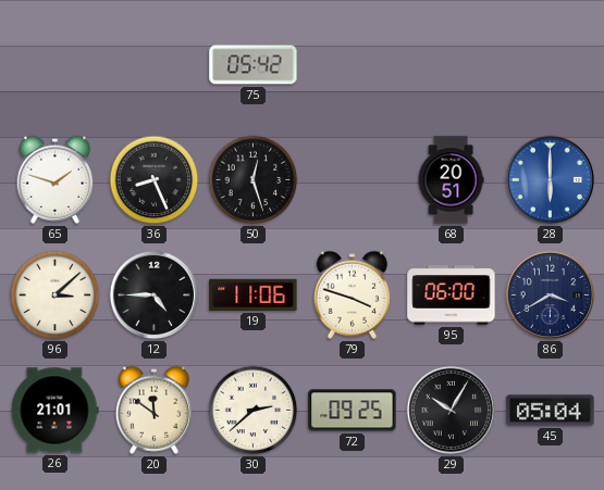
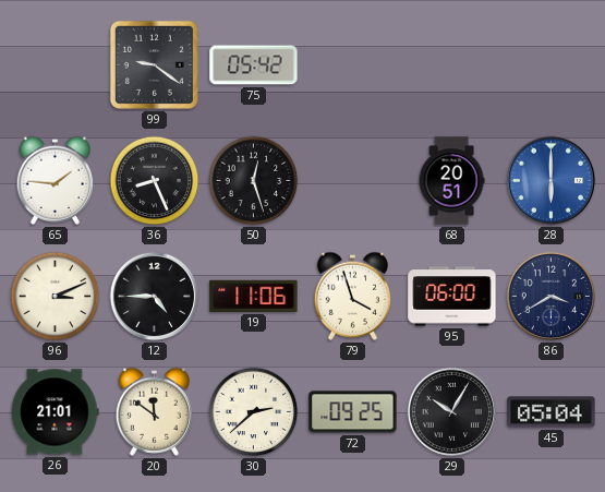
99: none -> 9:21
65: 1:48 -> 1:46
96: 3:08 -> 3:11
79: 3:48 -> 3:57
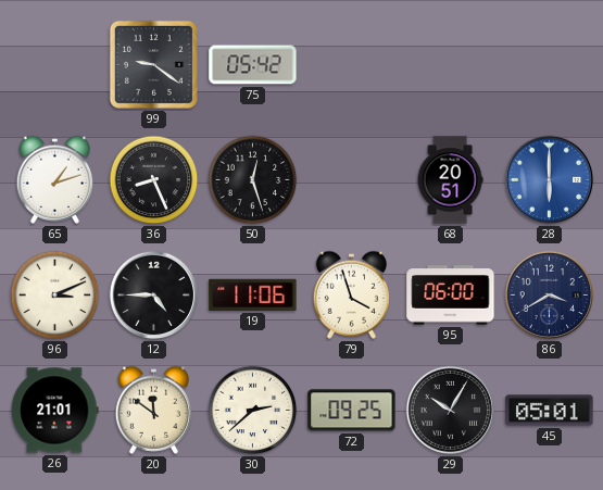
65: 1:46 -> 1:12
45: 05:04 -> 05:01
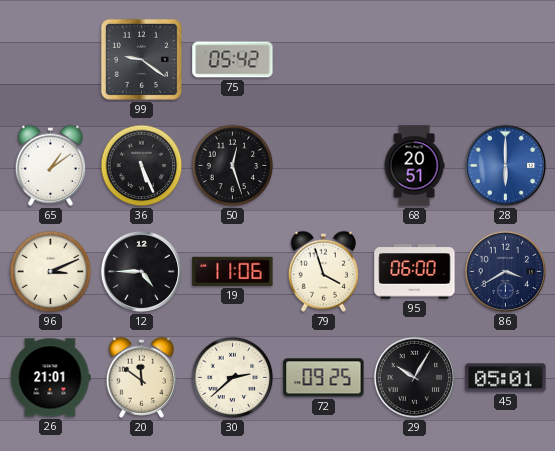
65: 1:12 -> 1:09
36: 8:26 -> 5:26
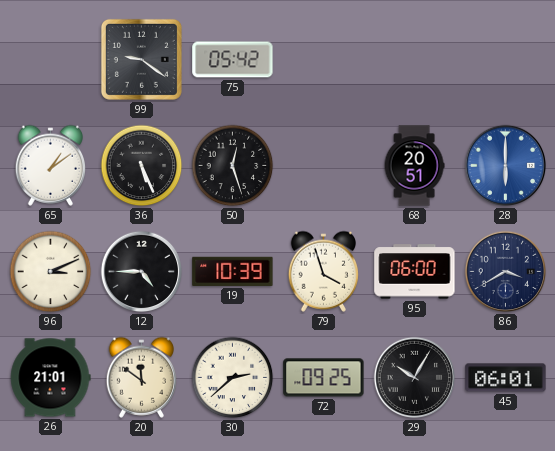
19: 11:06 -> 10:39
45: 05:01 -> 06:01
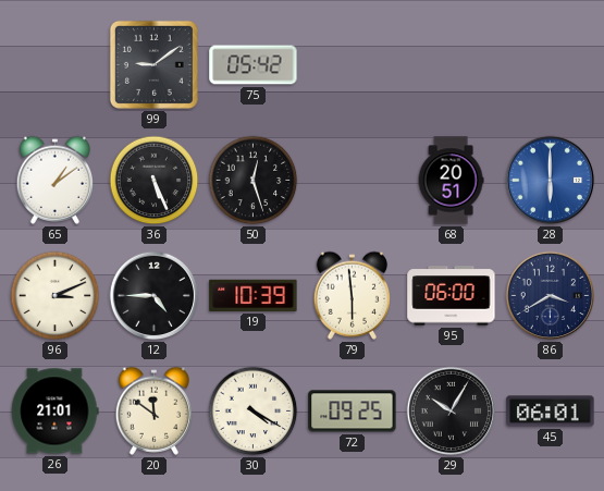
99: 9:21 -> 9:09
79: 3:57 -> 5:59
30: 2:38 -> 4:20
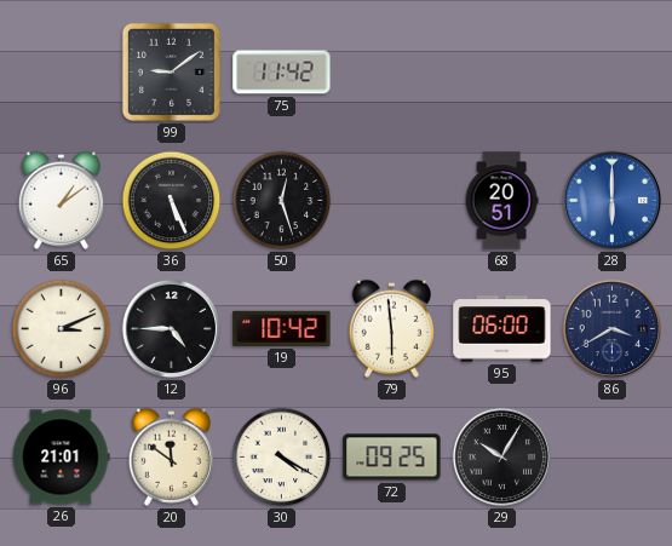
75: 05:42 -> 11:42
19: 10:39 -> 10:42
45: 06:01 -> none
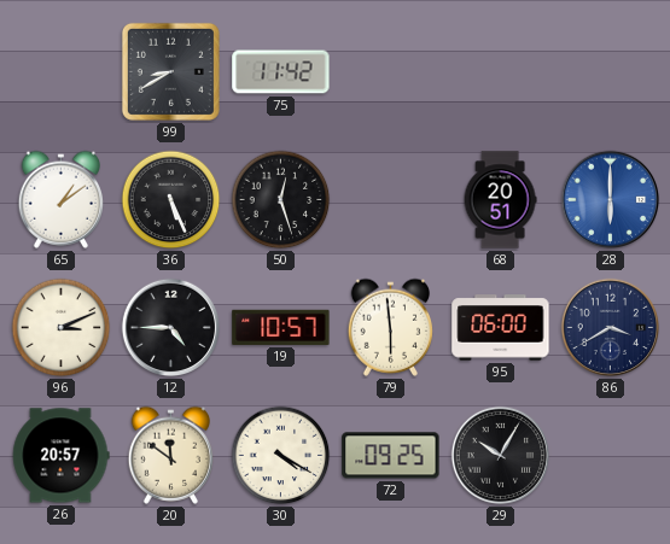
99: 9:09 -> 8:40
19: 10:42 -> 10:57
26: 21:01 -> 20:57
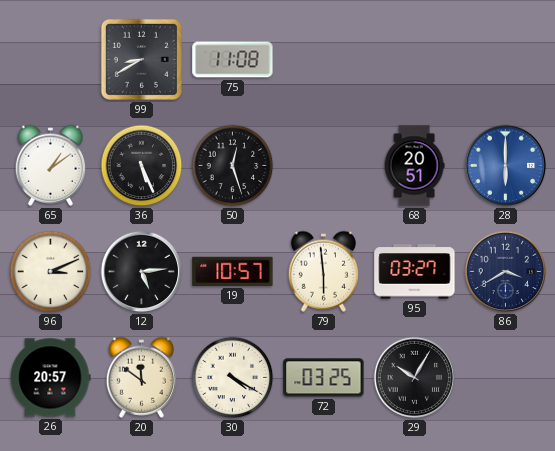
75: 11:42 -> 11:08
12: 4:45 -> 5:14
95: 06:00 -> 03:27
72: 09:25 -> 03:25
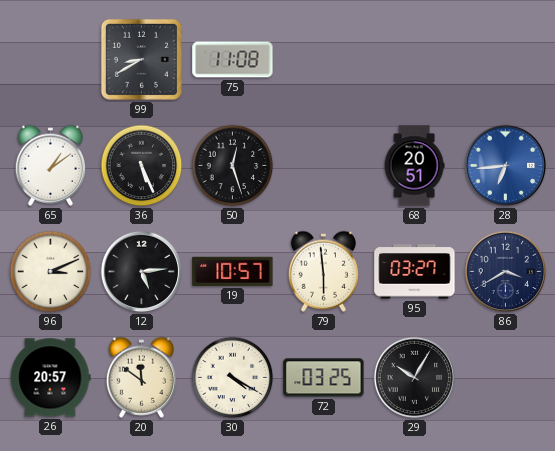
28: 6:00 -> 6:44
